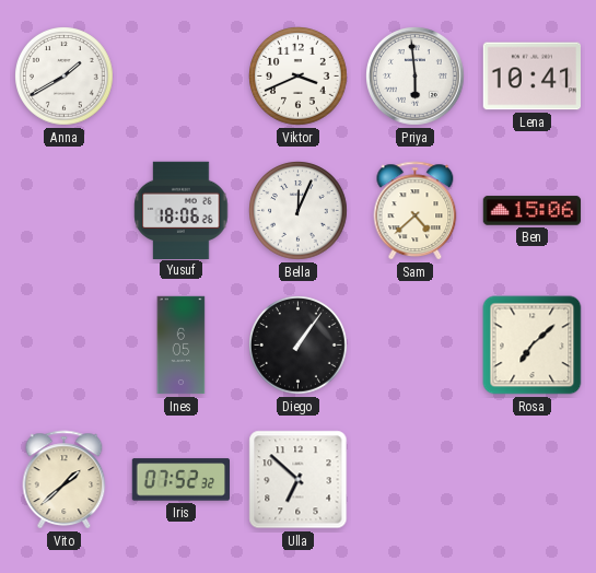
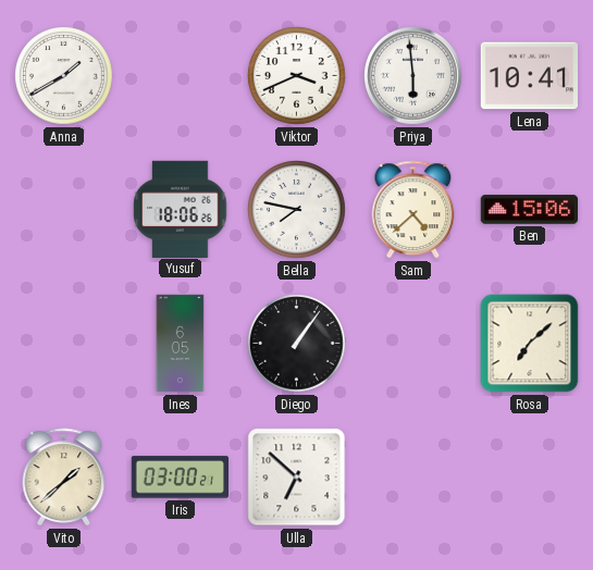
Bella: 12:04 -> 7:47
Iris: 07:52 -> 03:00
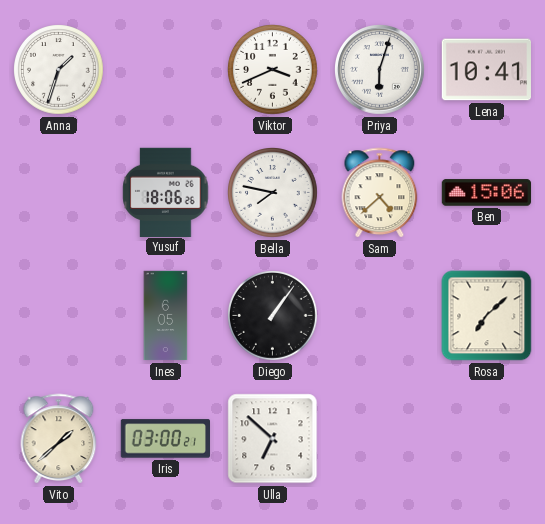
Anna: 1:40 -> 1:33
Priya: 5:59 -> 6:03
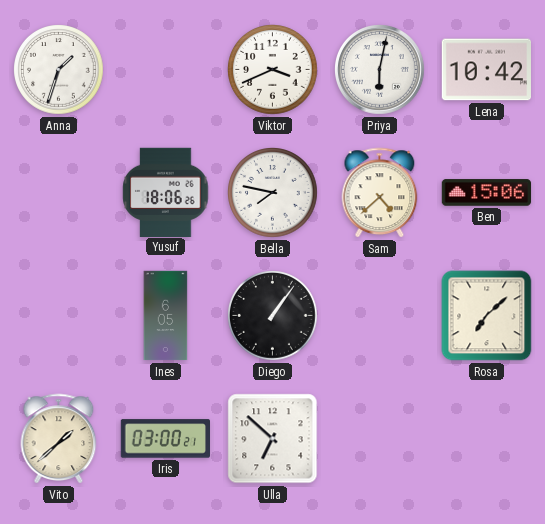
Priya: 6:03 -> 6:02
Lena: 10:41 -> 10:42
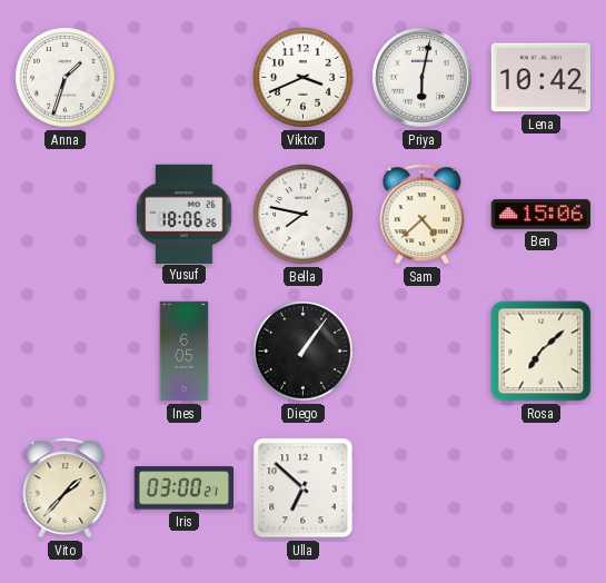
Vito: 1:38 -> 1:37
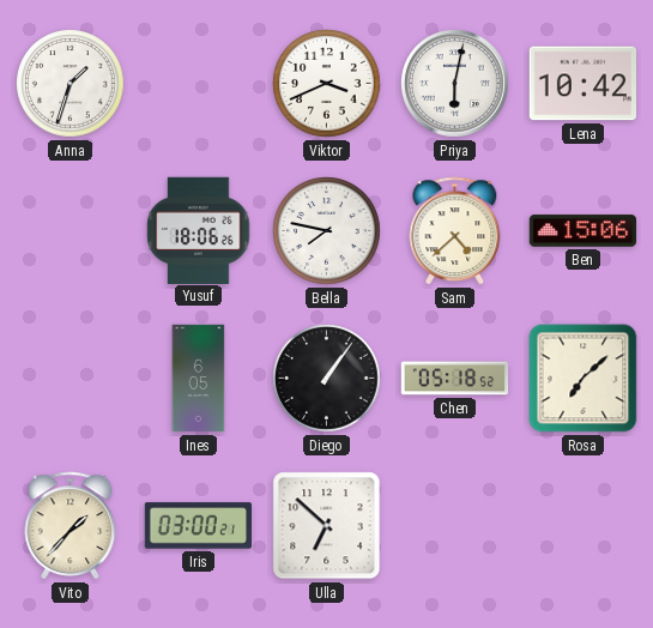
Chen: none -> 05:18
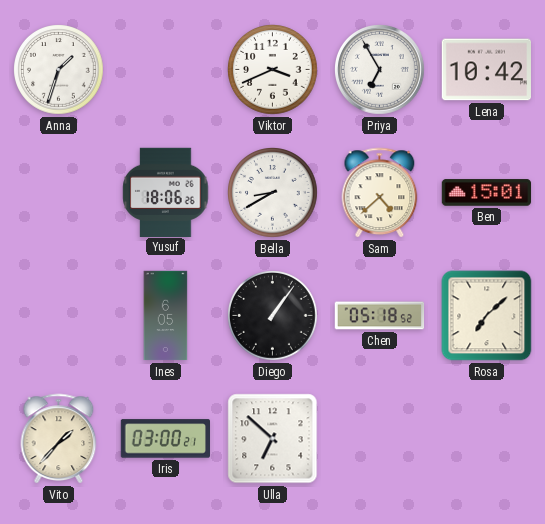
Priya: 6:02 -> 6:55
Bella: 7:47 -> 8:40
Ben: 15:06 -> 15:01
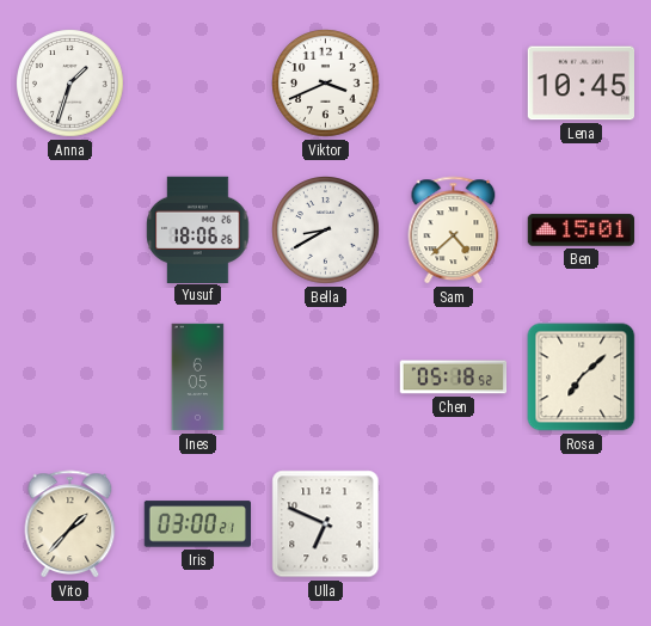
Priya: 6:55 -> none
Lena: 10:42 -> 10:45
Diego: 1:06 -> none
Ulla: 6:52 -> 6:49
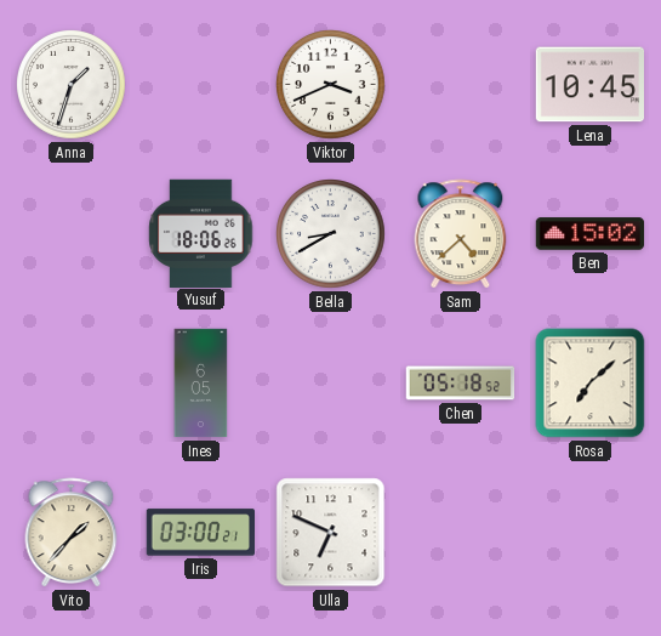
Ben: 15:01 -> 15:02
